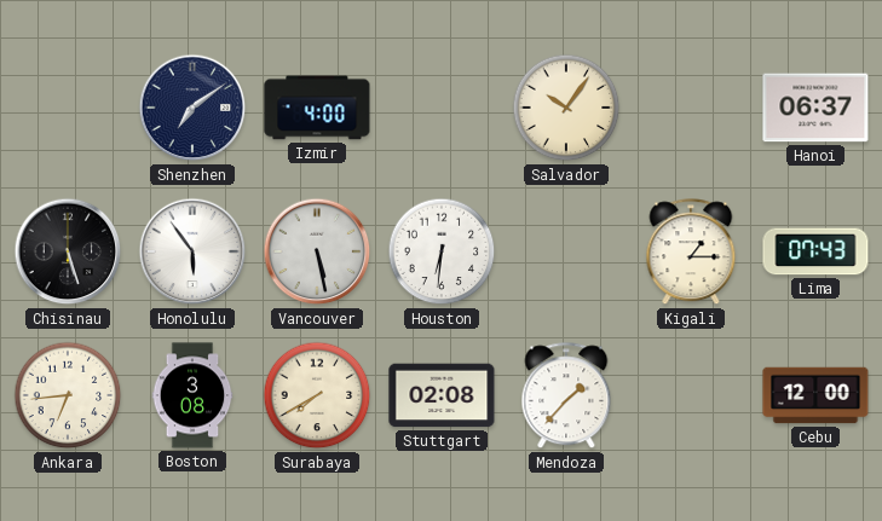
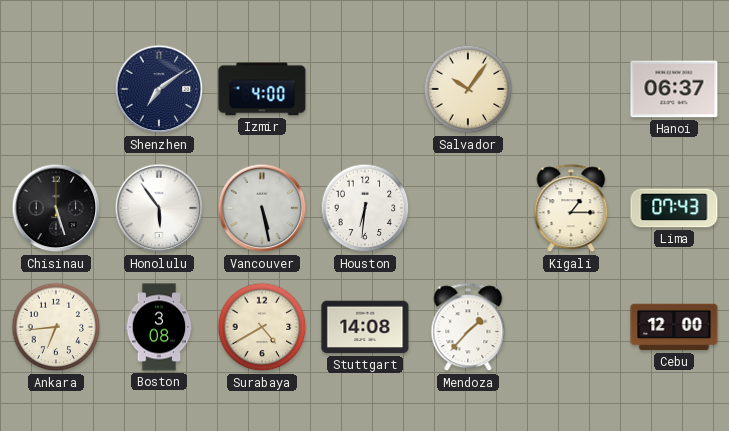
Surabaya: 7:40 -> 4:40
Stuttgart: 02:08 -> 14:08
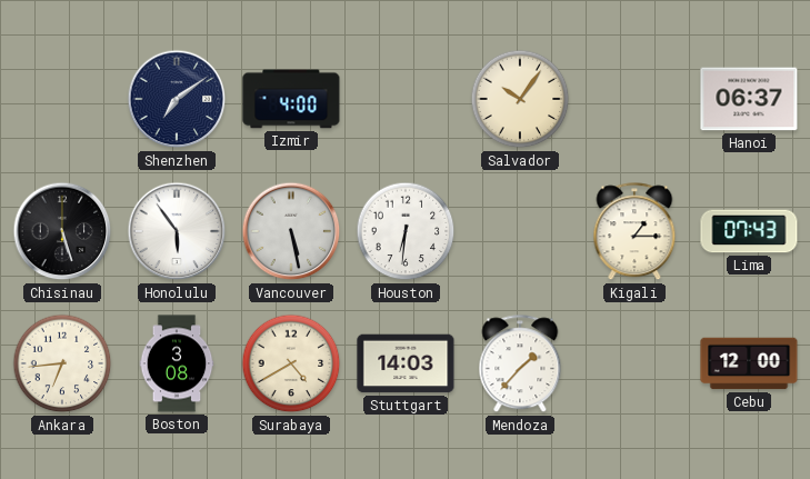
Stuttgart: 14:08 -> 14:03
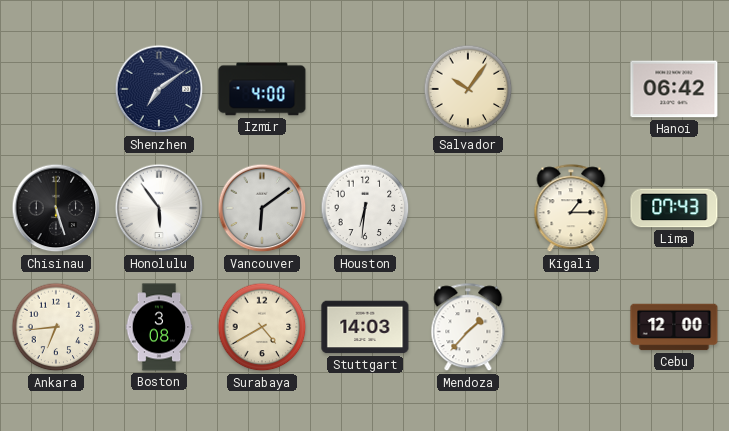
Hanoi: 06:37 -> 06:42
Vancouver: 5:28 -> 6:09
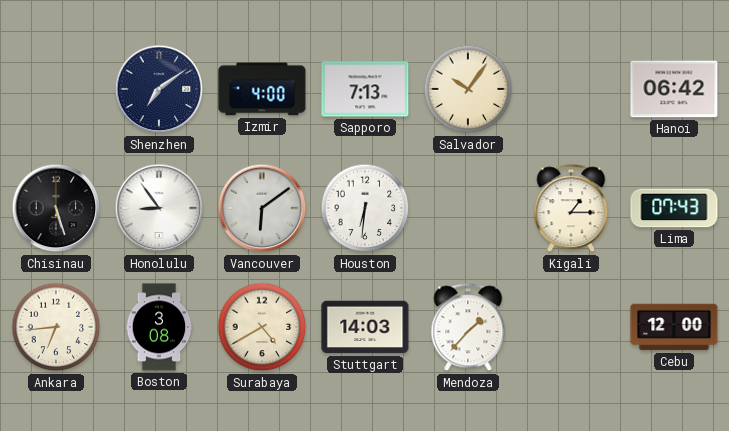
Sapporo: none -> 7:13
Honolulu: 5:54 -> 8:54
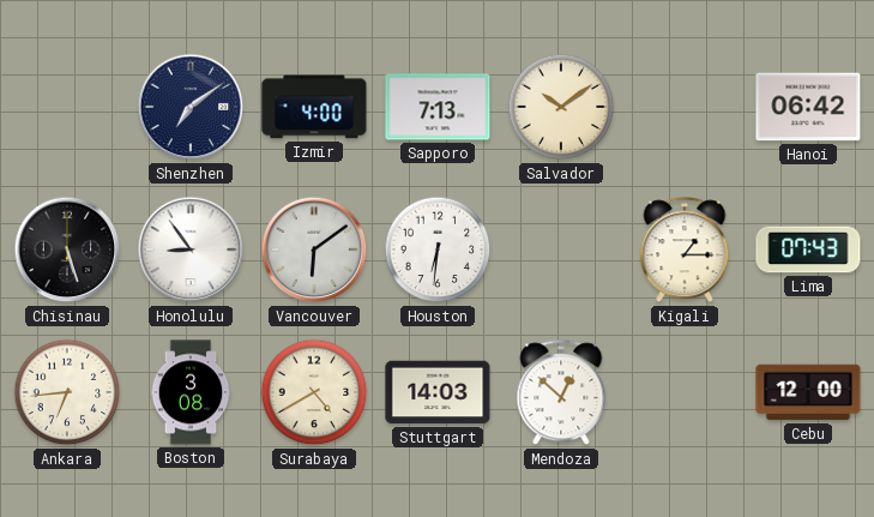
Salvador: 10:06 -> 10:09
Mendoza: 1:37 -> 12:52
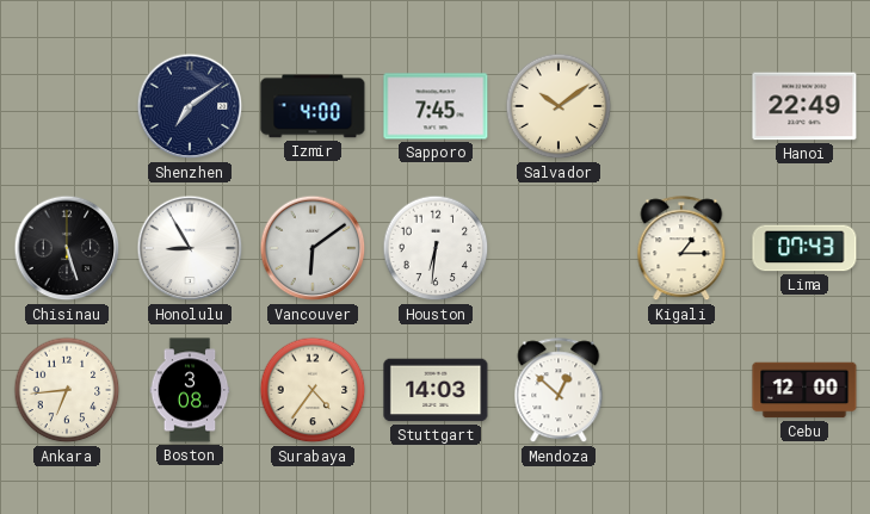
Sapporo: 7:13 -> 7:45
Hanoi: 06:42 -> 22:49
Honolulu: 8:54 -> 8:55
Surabaya: 4:40 -> 4:36
